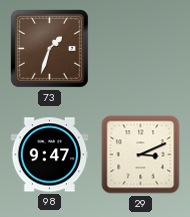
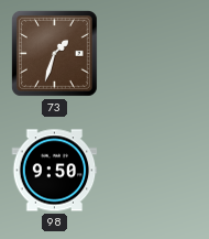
98: 9:47 -> 9:50
29: 3:11 -> none
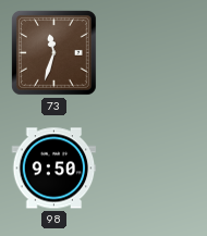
73: 1:33 -> 11:33
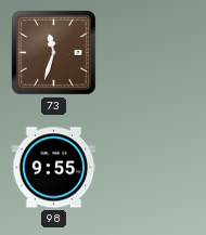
98: 9:50 -> 9:55
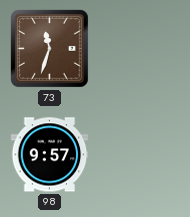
98: 9:55 -> 9:57
